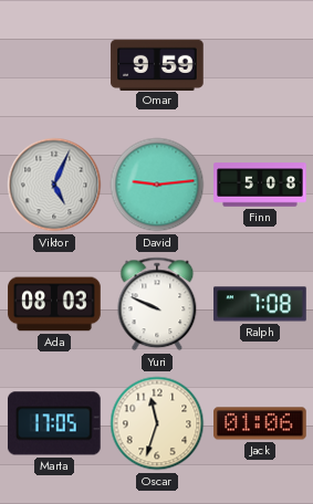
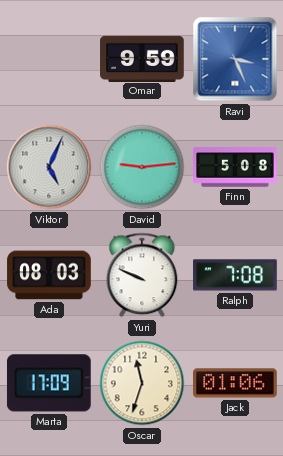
Ravi: none -> 3:26
Marta: 17:05 -> 17:09
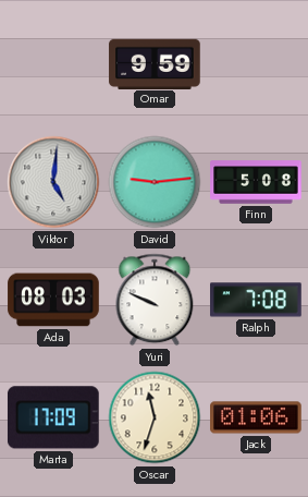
Ravi: 3:26 -> none
Viktor: 5:04 -> 5:01
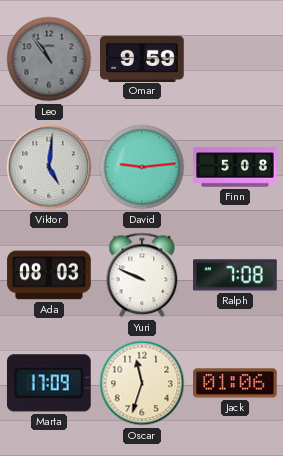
Leo: none -> 10:54
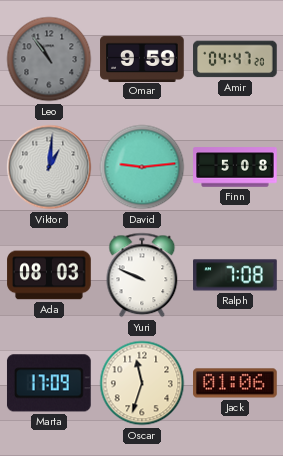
Amir: none -> 04:47
Viktor: 5:01 -> 1:01
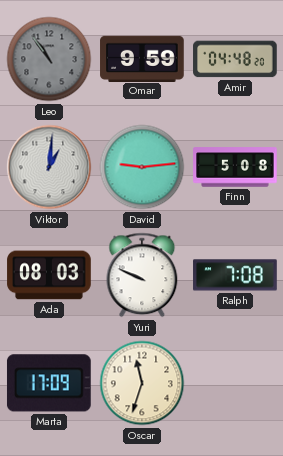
Amir: 04:47 -> 04:48
Jack: 01:06 -> none
